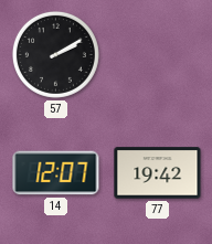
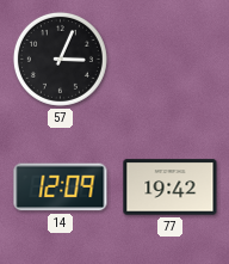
57: 2:10 -> 3:04
14: 12:07 -> 12:09
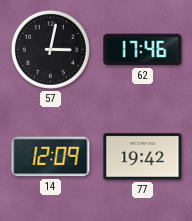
57: 3:04 -> 3:02
62: none -> 17:46
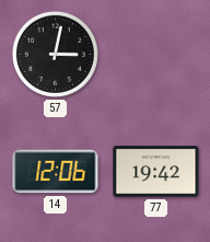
62: 17:46 -> none
14: 12:09 -> 12:06
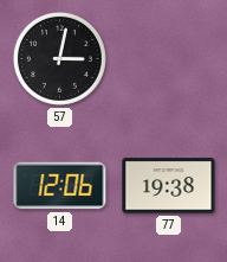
77: 19:42 -> 19:38
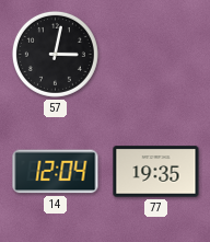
14: 12:06 -> 12:04
77: 19:38 -> 19:35
